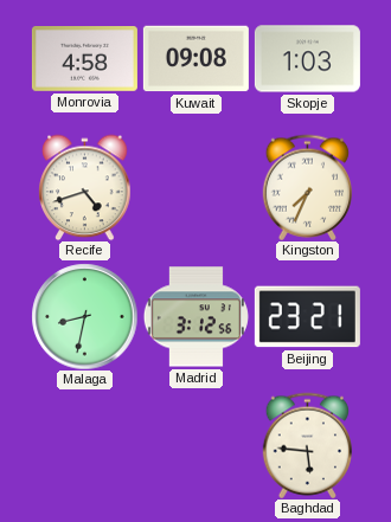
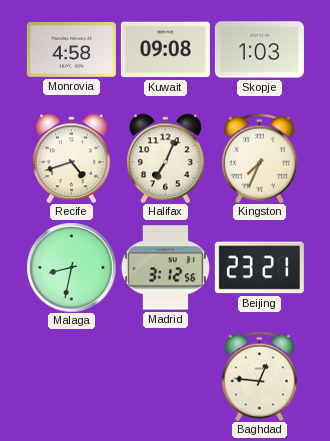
Halifax: none -> 7:04
Baghdad: 5:46 -> 12:46
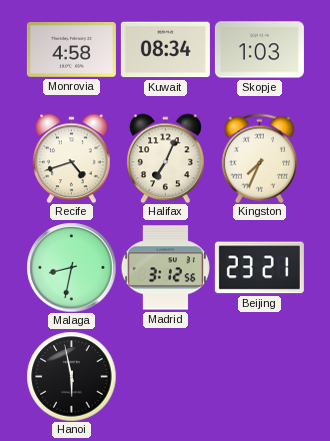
Kuwait: 09:08 -> 08:34
Hanoi: none -> 5:58
Baghdad: 12:46 -> none
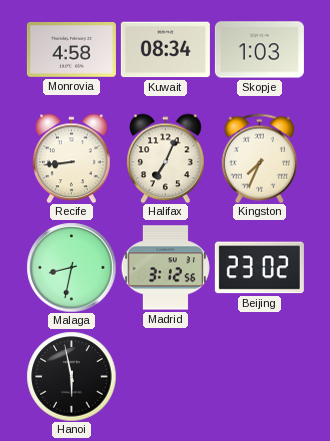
Recife: 4:42 -> 8:44
Beijing: 23:21 -> 23:02
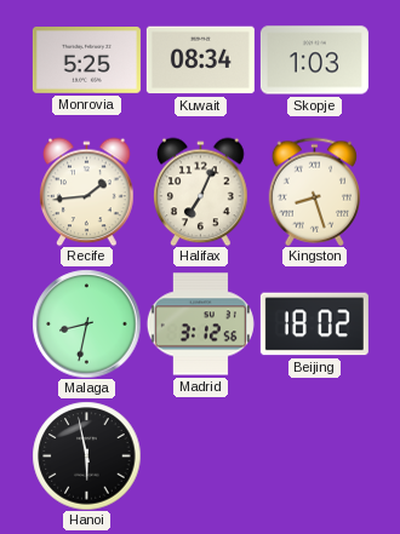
Monrovia: 4:58 -> 5:25
Recife: 8:44 -> 1:44
Kingston: 7:34 -> 8:27
Beijing: 23:02 -> 18:02
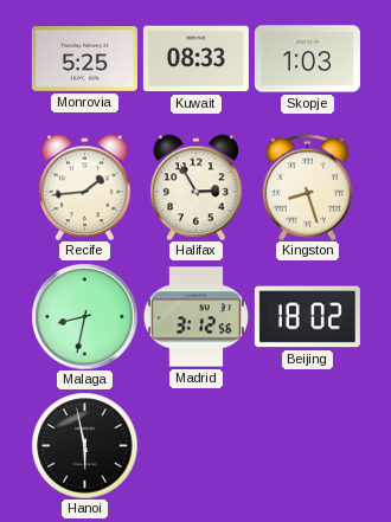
Kuwait: 08:34 -> 08:33
Halifax: 7:04 -> 2:55
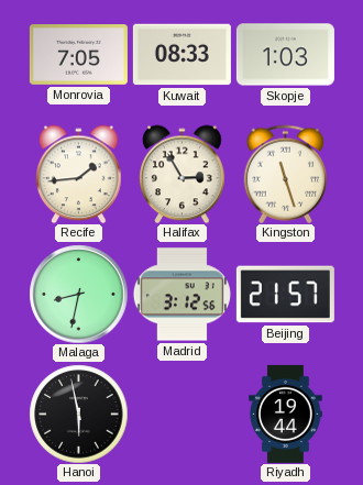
Monrovia: 5:25 -> 7:05
Kingston: 8:27 -> 11:27
Beijing: 18:02 -> 21:57
Riyadh: none -> 19:44
